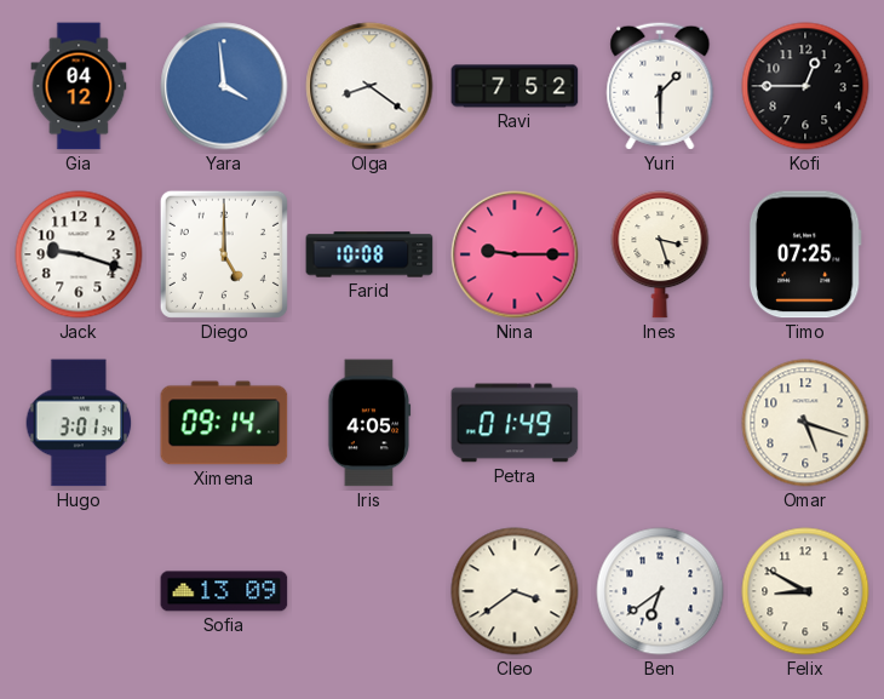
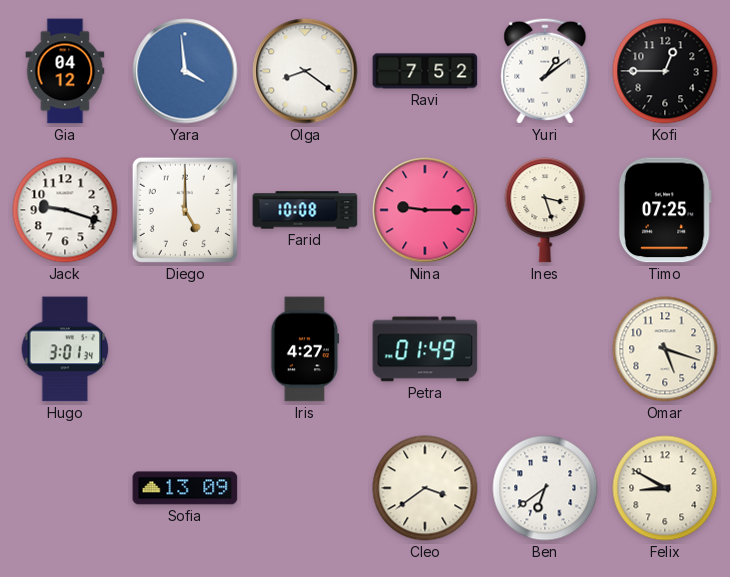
Yuri: 1:30 -> 1:09
Ximena: 09:14 -> none
Iris: 4:05 -> 4:27
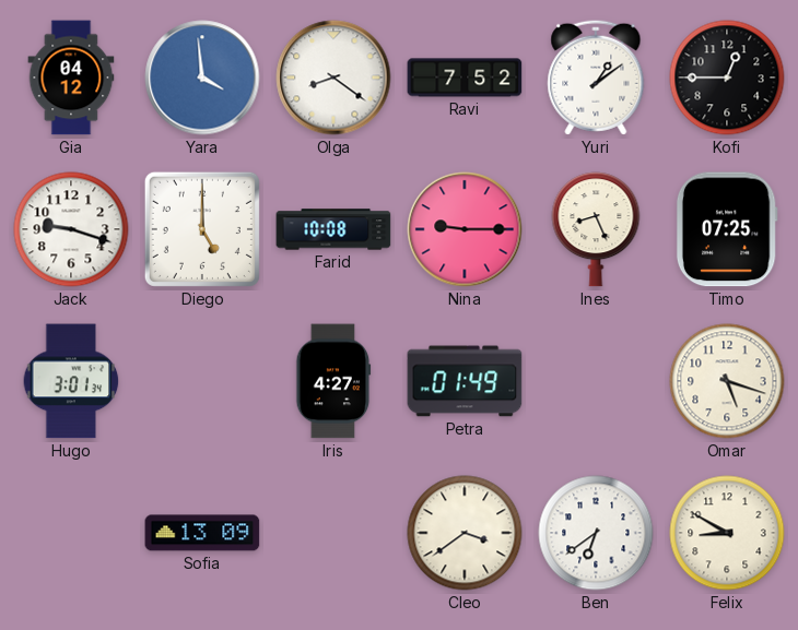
Ines: 3:27 -> 8:26
